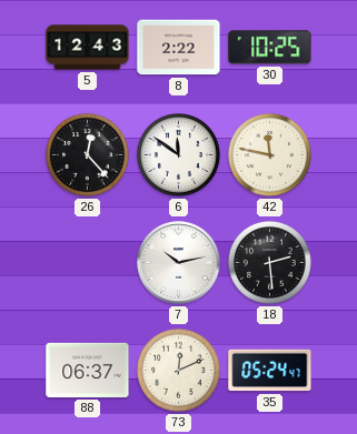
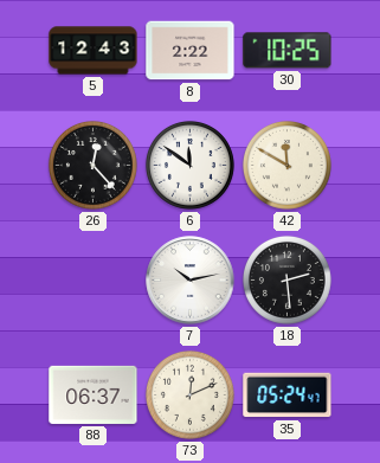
42: 11:47 -> 11:50
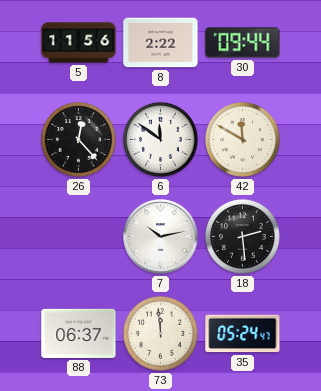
5: 12:43 -> 11:56
30: 10:25 -> 09:44
73: 12:11 -> 11:59
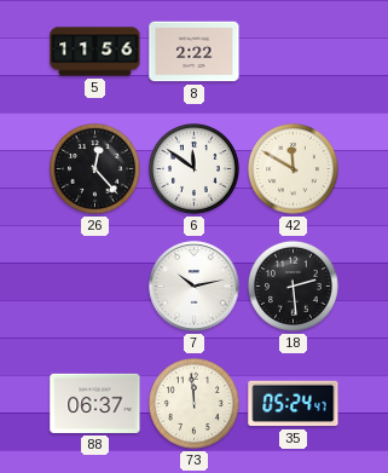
30: 09:44 -> none
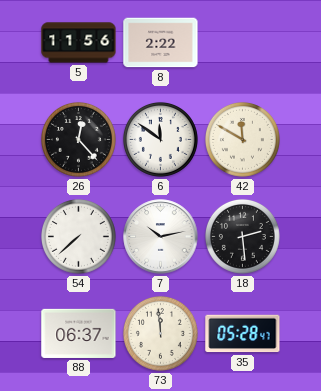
54: none -> 7:38
35: 05:24 -> 05:28
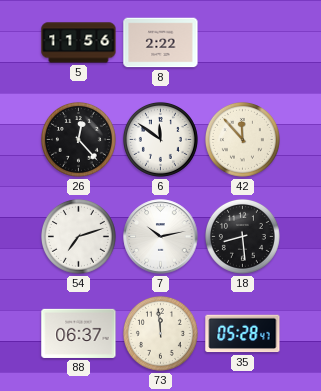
42: 11:50 -> 11:53
54: 7:38 -> 7:12
18: 2:29 -> 8:29
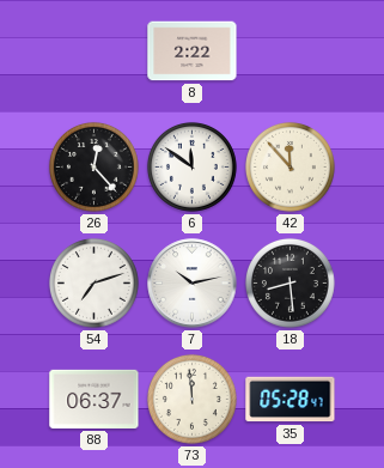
5: 11:56 -> none
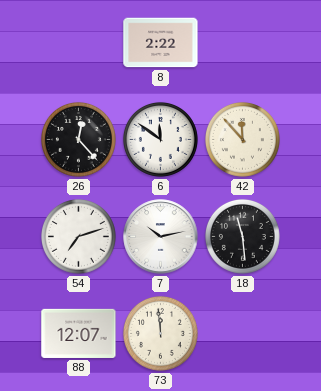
18: 8:29 -> 11:29
88: 06:37 -> 12:07
35: 05:28 -> none
